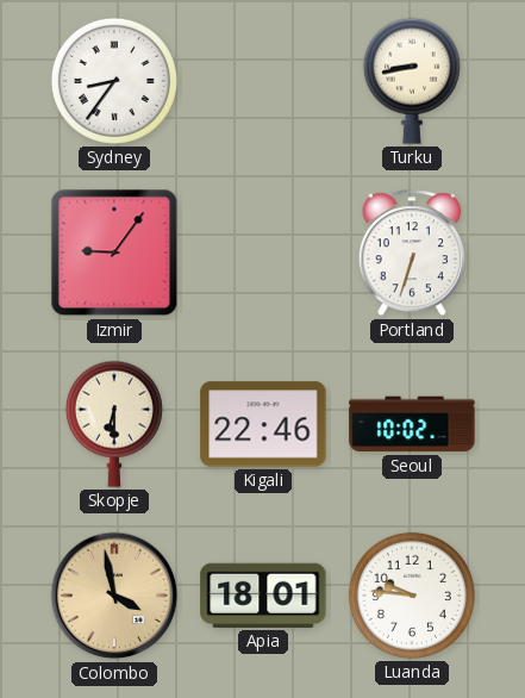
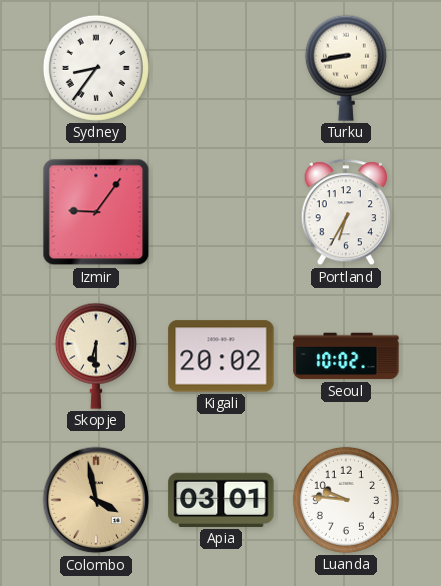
Portland: 6:33 -> 6:35
Kigali: 22:46 -> 20:02
Apia: 18:01 -> 03:01
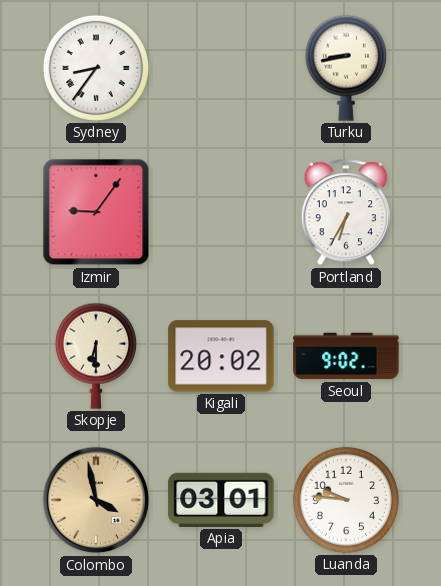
Seoul: 10:02 -> 9:02
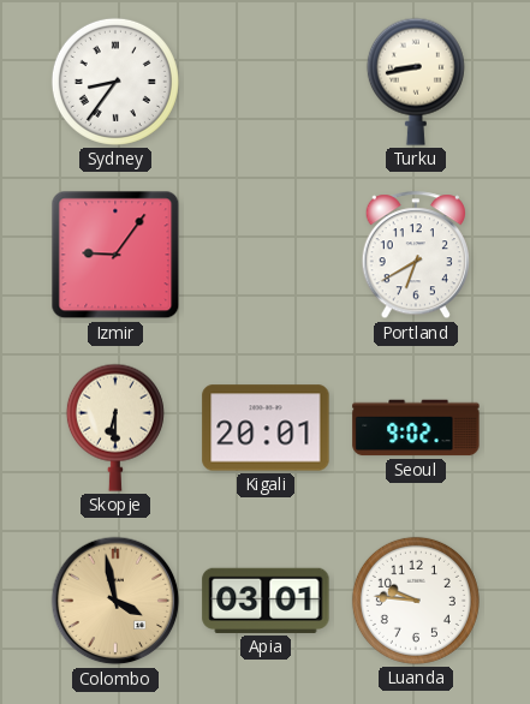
Portland: 6:35 -> 6:40
Kigali: 20:02 -> 20:01
